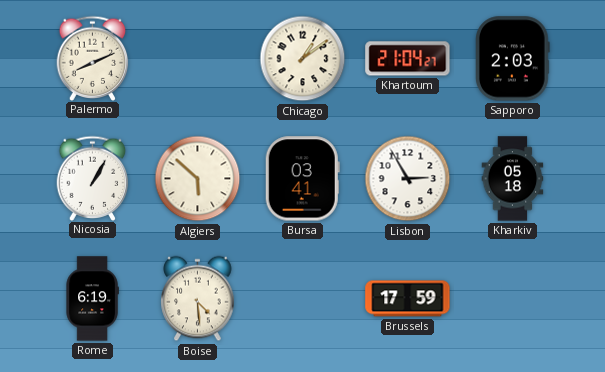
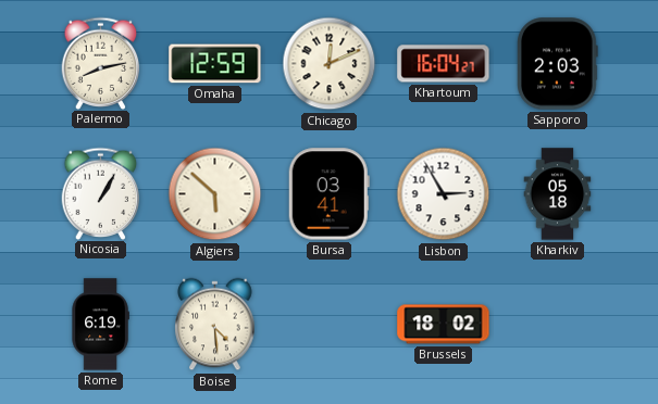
Palermo: 8:11 -> 8:13
Omaha: none -> 12:59
Chicago: 1:09 -> 12:11
Khartoum: 21:04 -> 16:04
Brussels: 17:59 -> 18:02
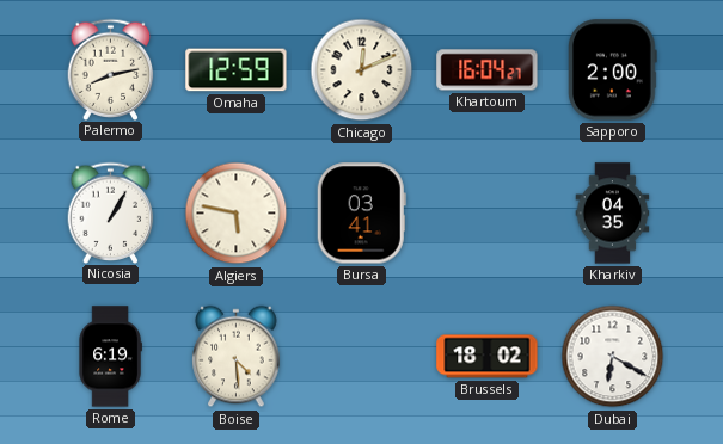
Sapporo: 2:03 -> 2:00
Algiers: 5:52 -> 5:47
Lisbon: 2:55 -> none
Kharkiv: 05:18 -> 04:35
Dubai: none -> 6:20
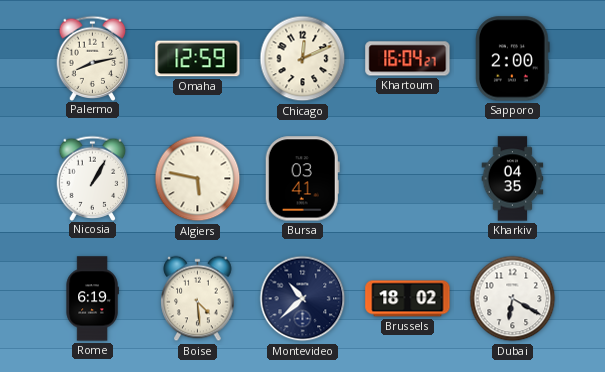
Montevideo: none -> 10:38
